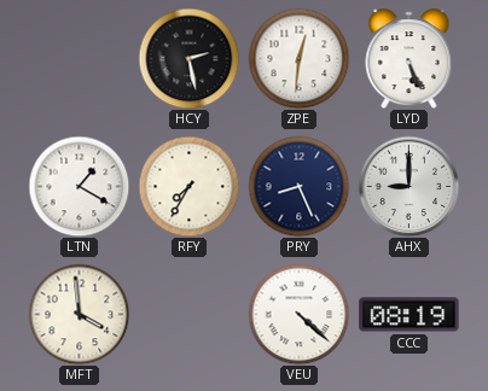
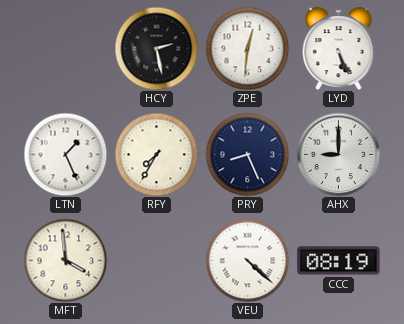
LTN: 1:20 -> 1:26
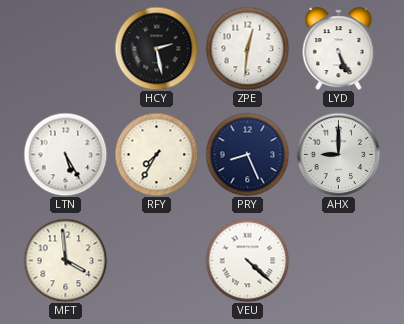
LTN: 1:26 -> 5:25
CCC: 08:19 -> none
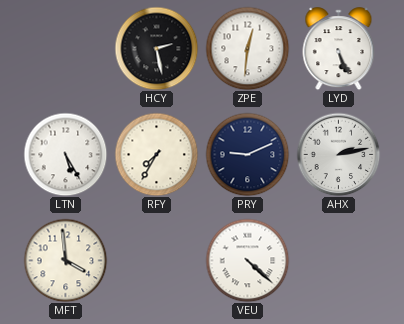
PRY: 8:26 -> 9:11
AHX: 9:00 -> 2:13
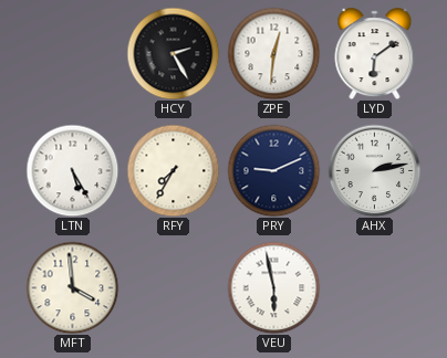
HCY: 2:28 -> 2:25
LYD: 5:26 -> 6:09
VEU: 4:22 -> 5:58
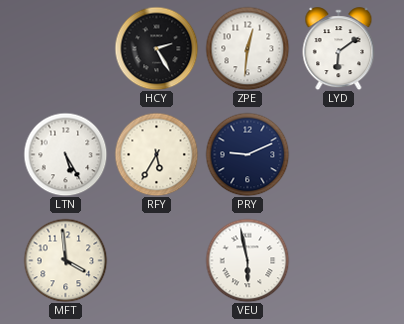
RFY: 7:35 -> 5:35
AHX: 2:13 -> none
